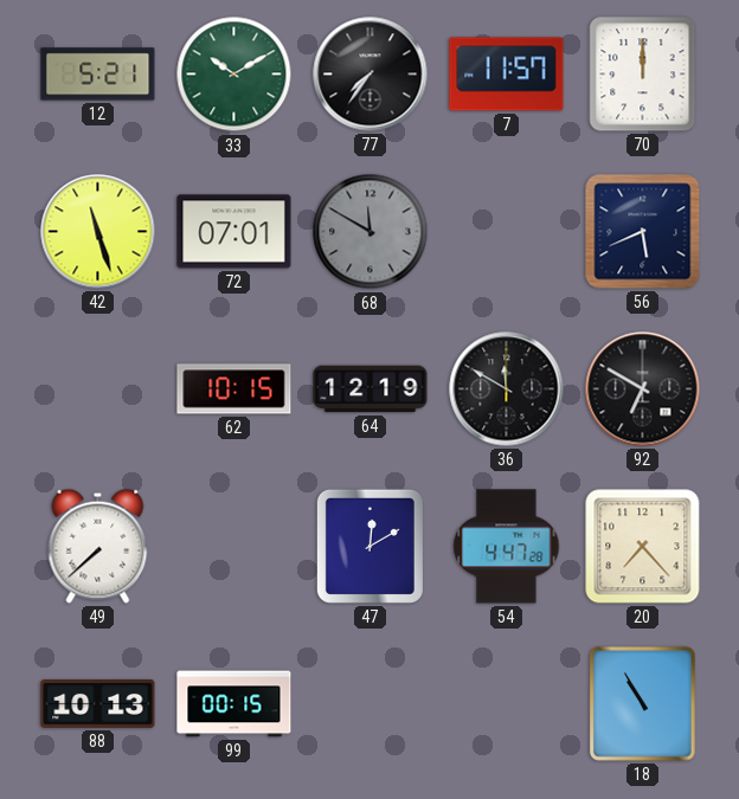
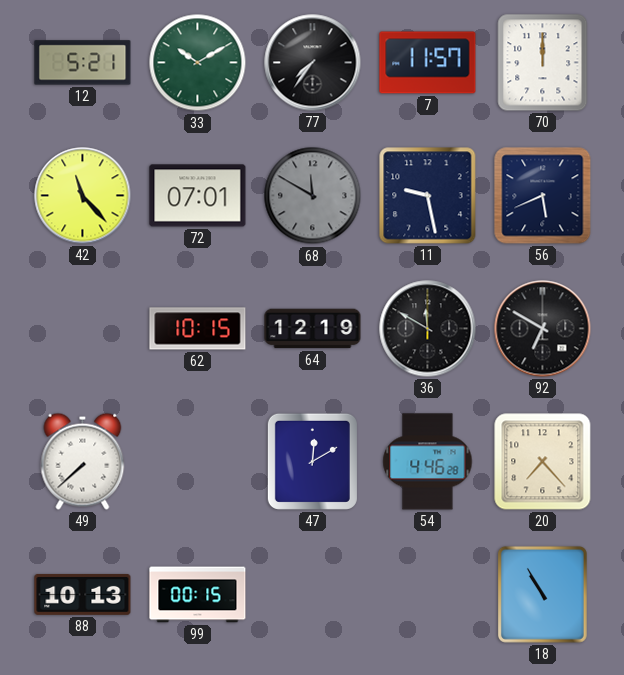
42: 11:27 -> 11:23
11: none -> 9:28
54: 4:47 -> 4:46
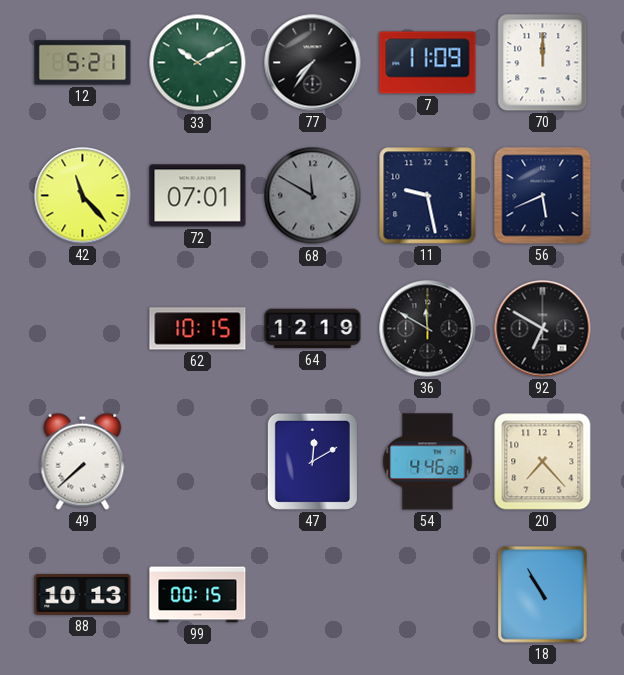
7: 11:57 -> 11:09
